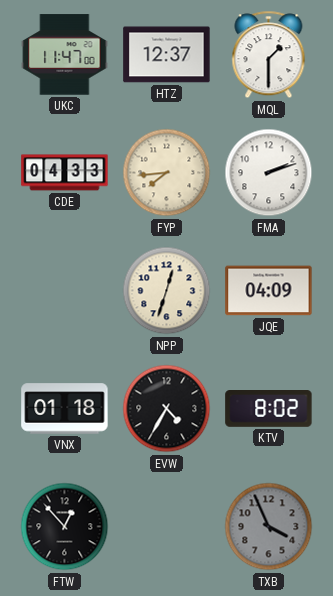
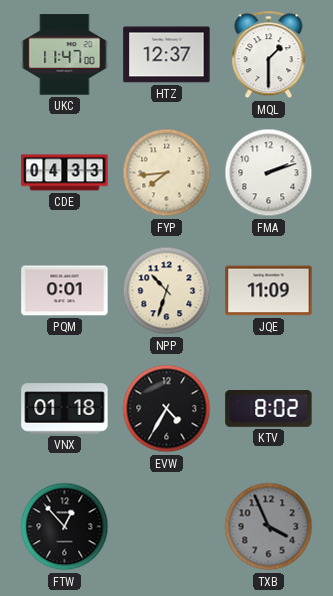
PQM: none -> 0:01
NPP: 12:33 -> 10:33
JQE: 04:09 -> 11:09
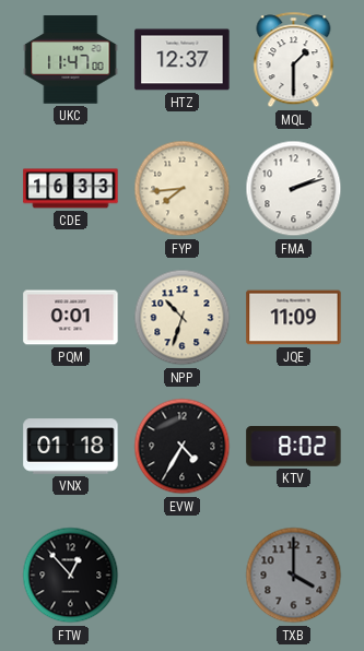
CDE: 04:33 -> 16:33
TXB: 3:56 -> 4:00
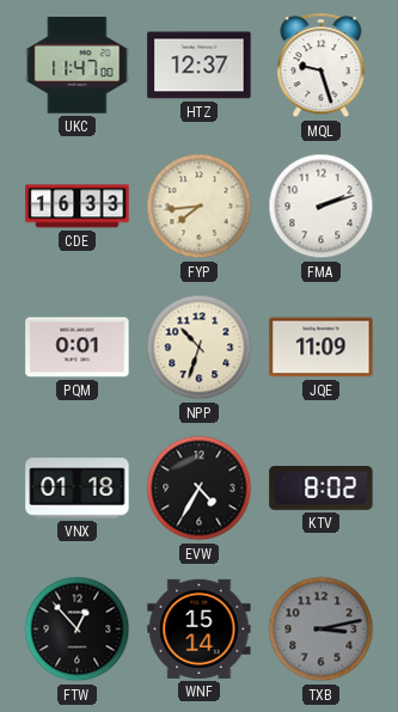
MQL: 1:30 -> 9:27
WNF: none -> 15:14
TXB: 4:00 -> 3:13
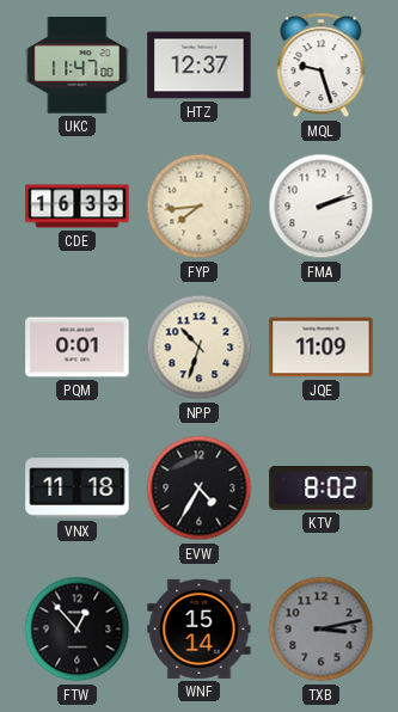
VNX: 01:18 -> 11:18
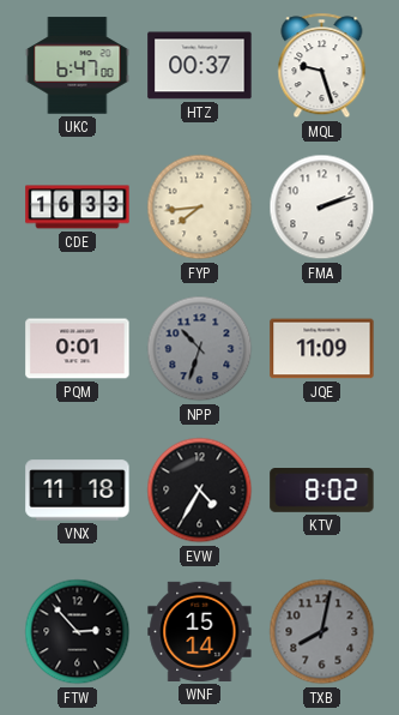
UKC: 11:47 -> 6:47
HTZ: 12:37 -> 00:37
NPP dial: cream -> grey
FTW: 12:53 -> 2:53
TXB: 3:13 -> 8:02
